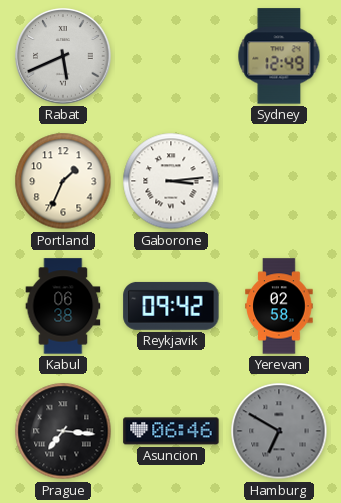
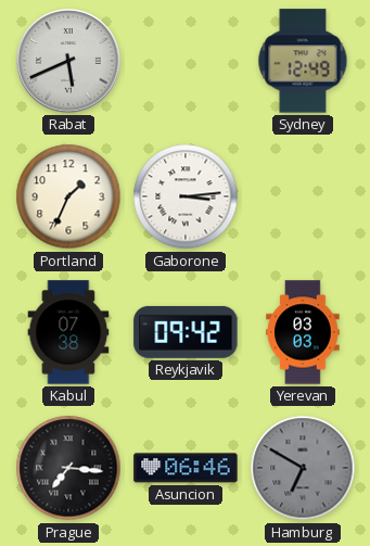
Kabul: 06:38 -> 07:38
Yerevan: 02:58 -> 03:03
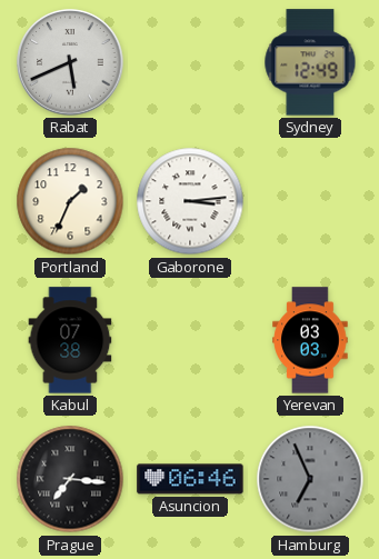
Reykjavik: 09:42 -> none
Hamburg: 6:50 -> 6:56
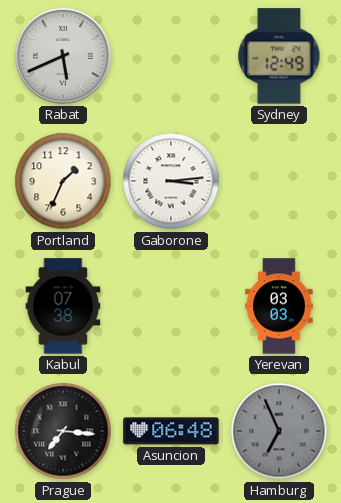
Asuncion: 06:46 -> 06:48
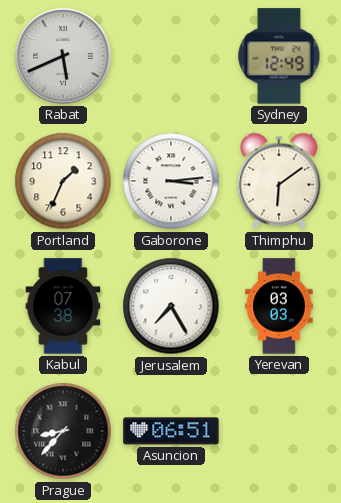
Thimphu: none -> 6:09
Jerusalem: none -> 7:25
Prague: 7:16 -> 8:37
Asuncion: 06:48 -> 06:51
Hamburg: 6:56 -> none
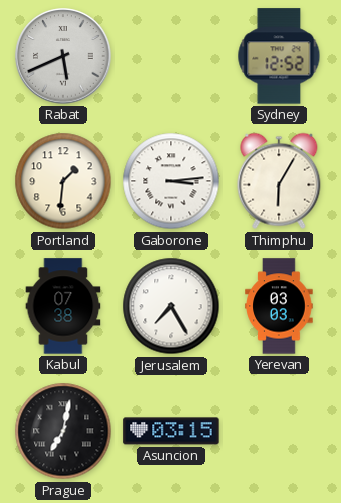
Sydney: 12:49 -> 12:52
Portland: 1:34 -> 1:31
Thimphu: 6:09 -> 6:05
Prague: 8:37 -> 7:02
Asuncion: 06:51 -> 03:15
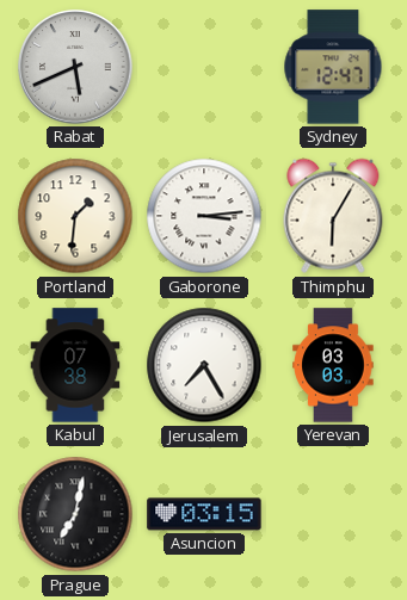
Sydney: 12:52 -> 12:47
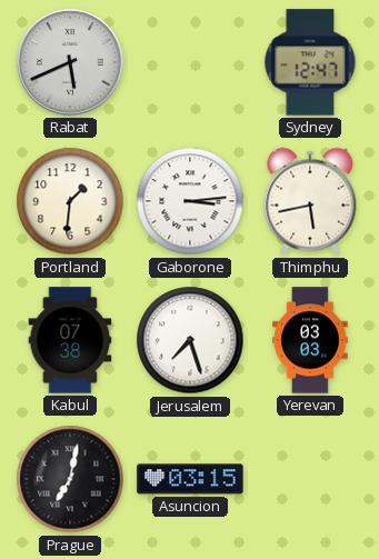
Thimphu: 6:05 -> 5:43
Jerusalem: 7:25 -> 7:27
